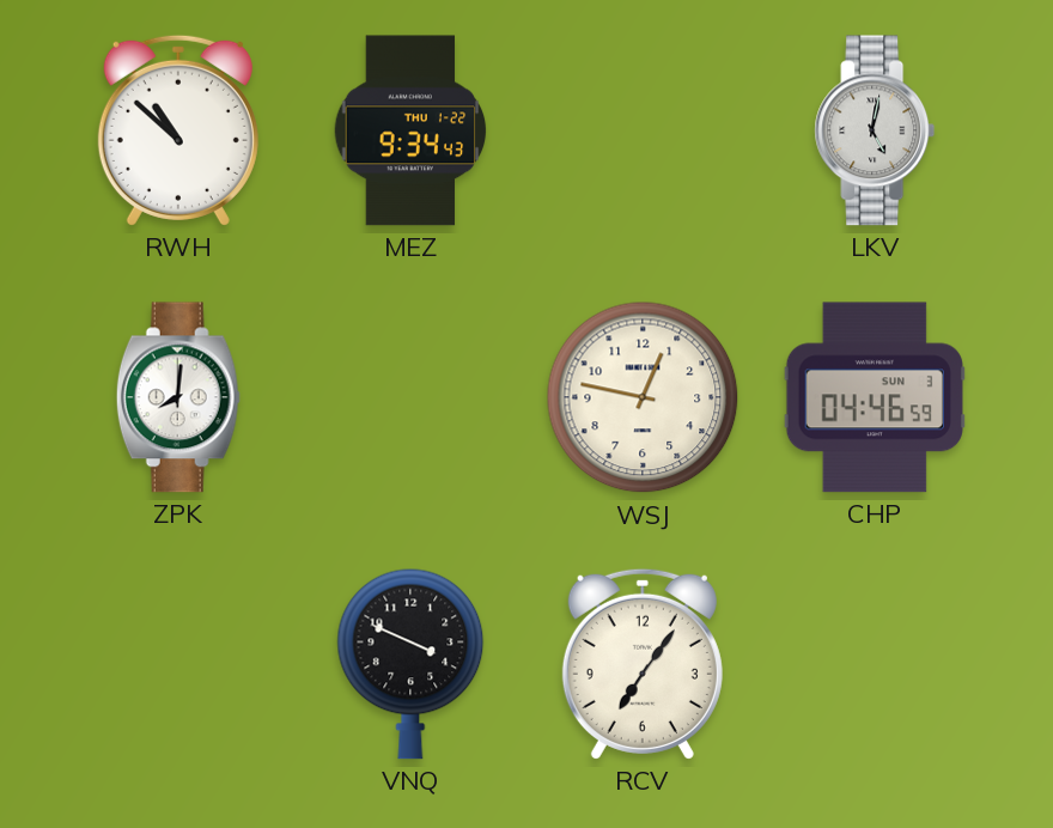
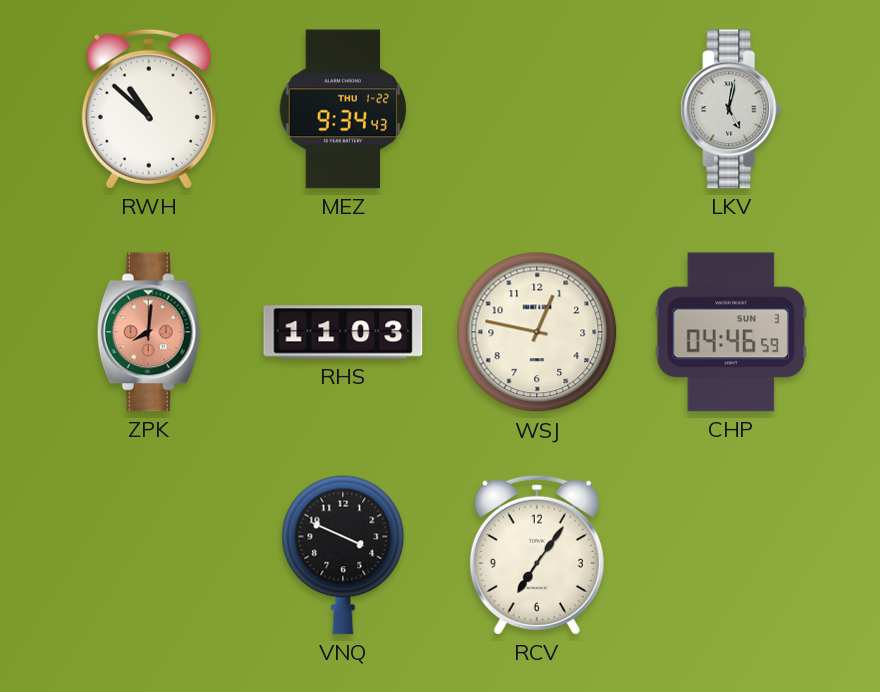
ZPK dial: white -> salmon
RHS: none -> 11:03
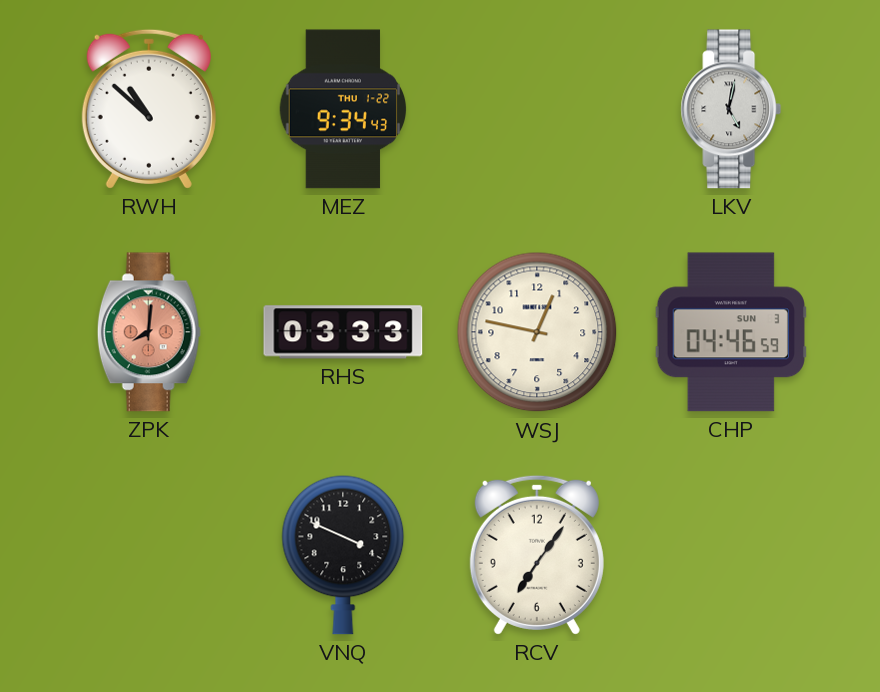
RHS: 11:03 -> 03:33
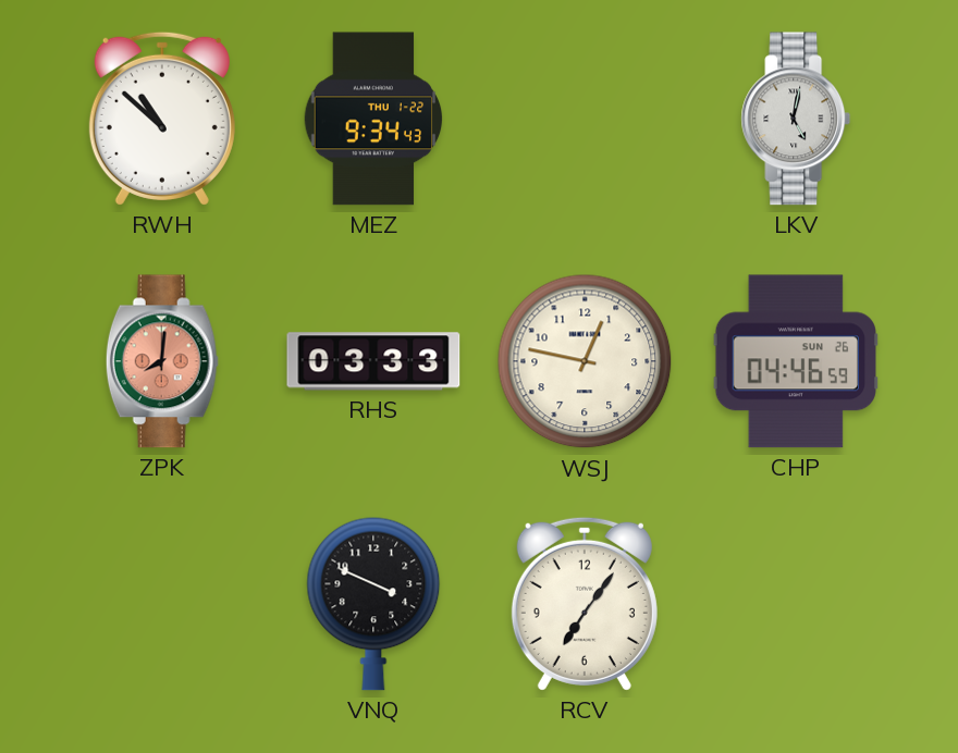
CHP date: SUN 3 -> SUN 26
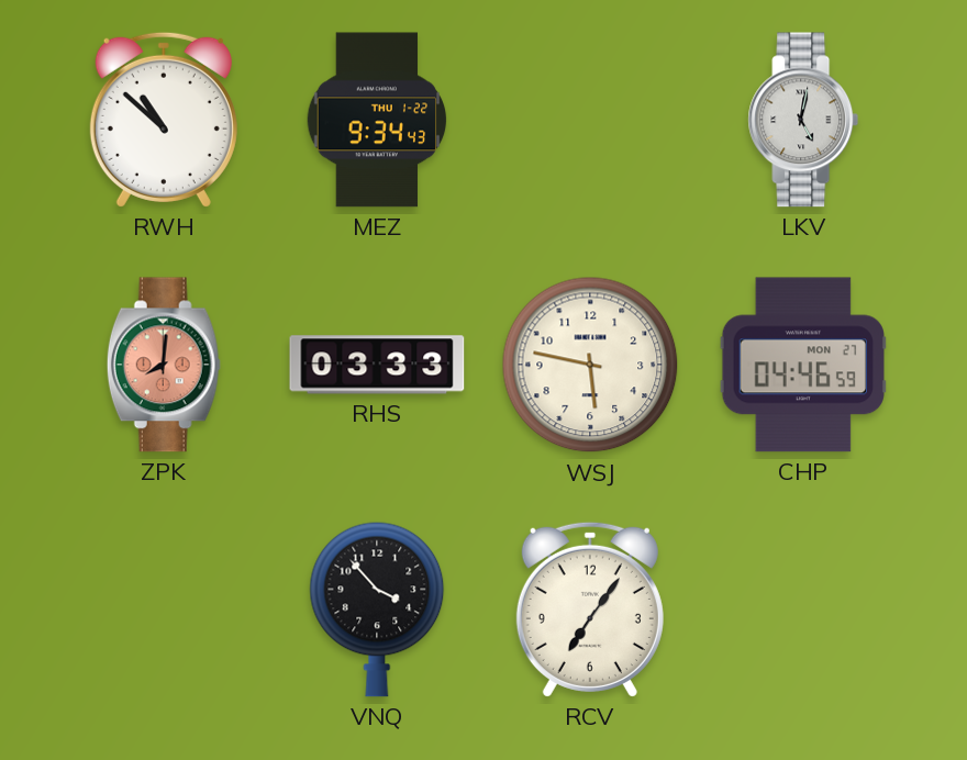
WSJ: 12:47 -> 5:47
CHP date: SUN 26 -> MON 27
VNQ: 3:49 -> 3:53
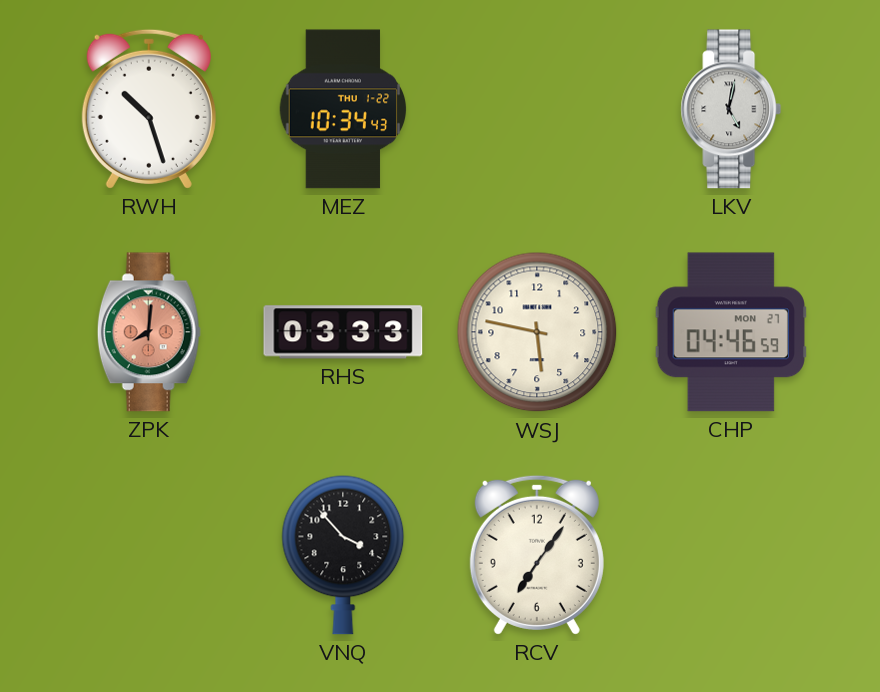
RWH: 10:52 -> 10:27
MEZ: 9:34 -> 10:34
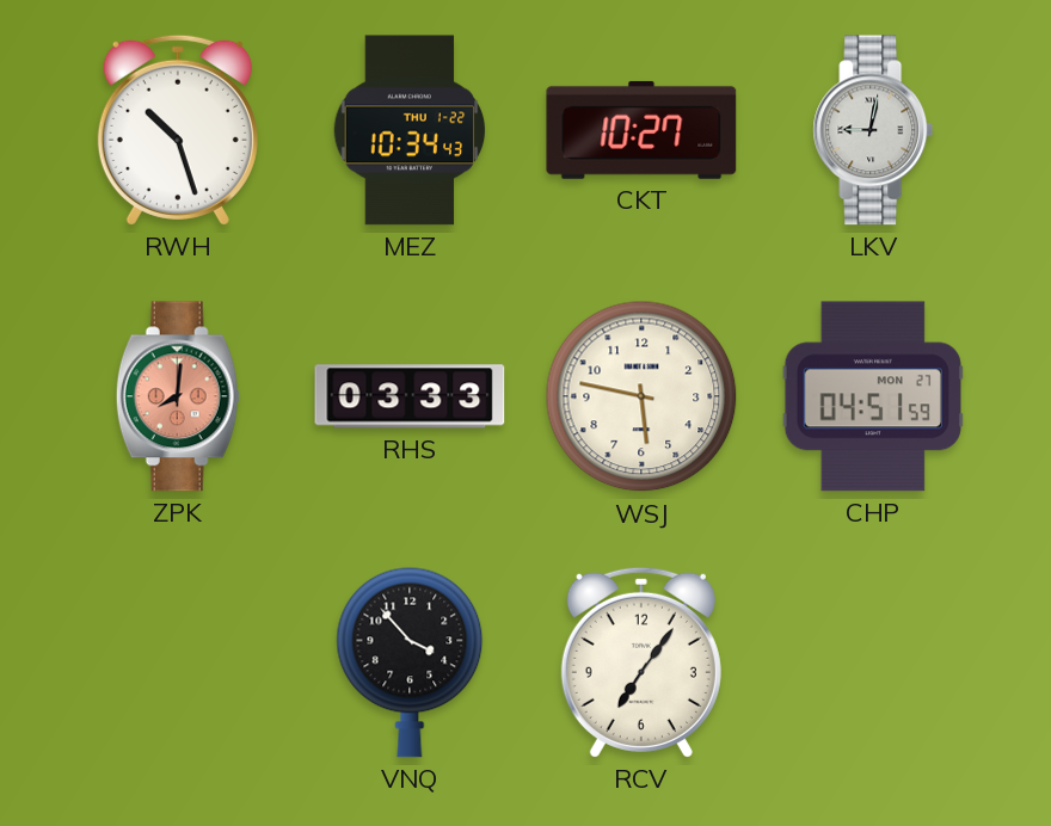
CKT: none -> 10:27
LKV: 5:02 -> 9:02
CHP: 04:46 -> 04:51
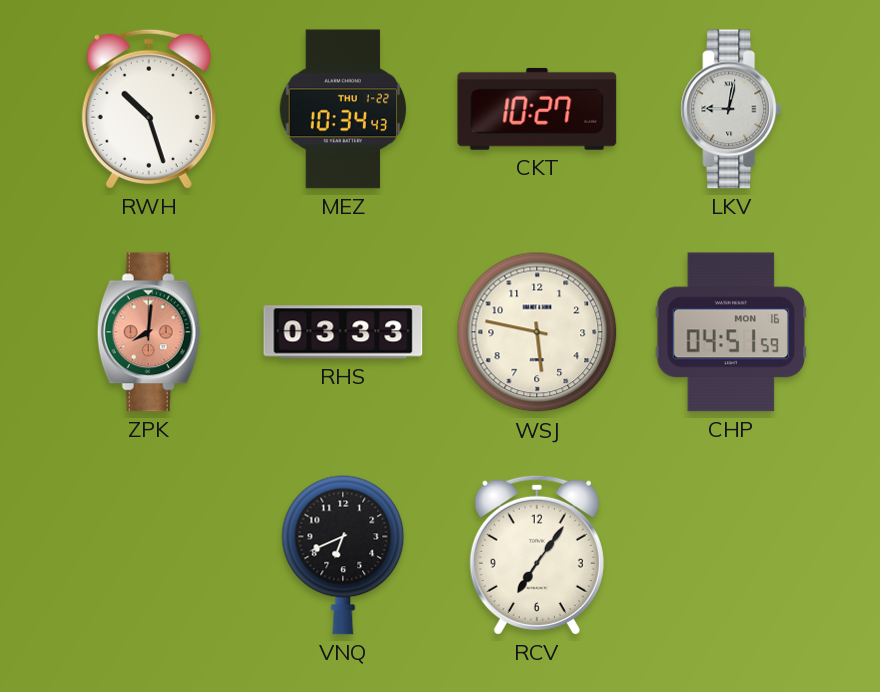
CHP date: MON 27 -> MON 16
VNQ: 3:53 -> 6:41
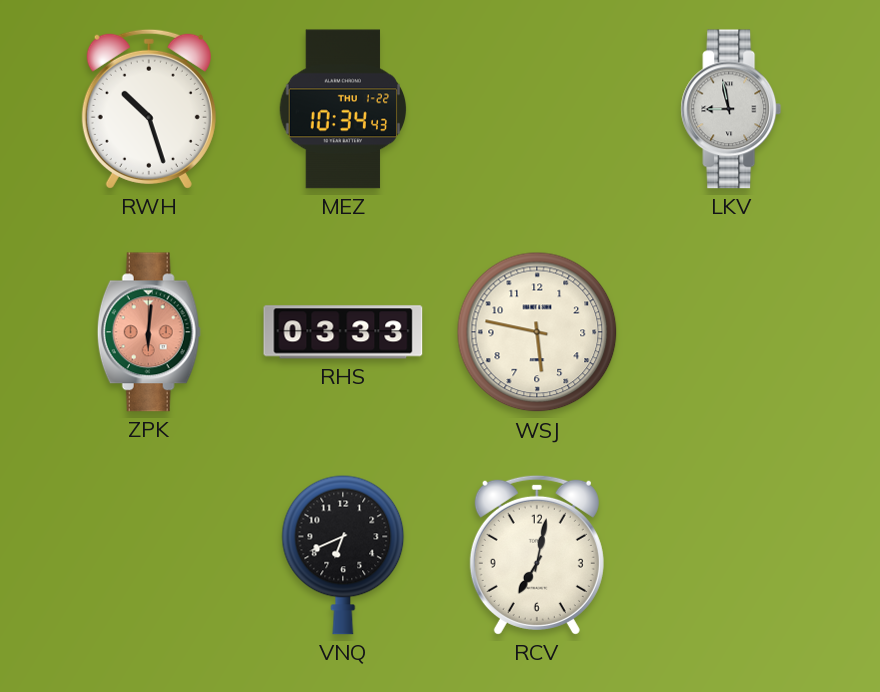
CKT: 10:27 -> none
LKV: 9:02 -> 8:58
ZPK: 8:01 -> 6:01
CHP: 04:51 -> none
RCV: 7:06 -> 7:02
